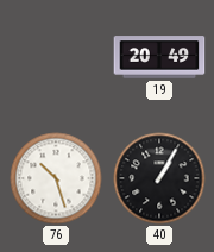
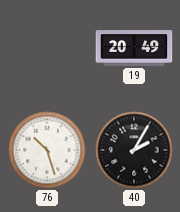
40: 1:05 -> 2:05
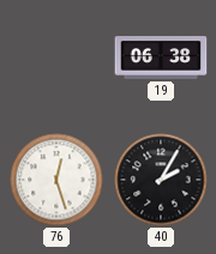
19: 20:49 -> 06:38
76: 10:27 -> 12:27
